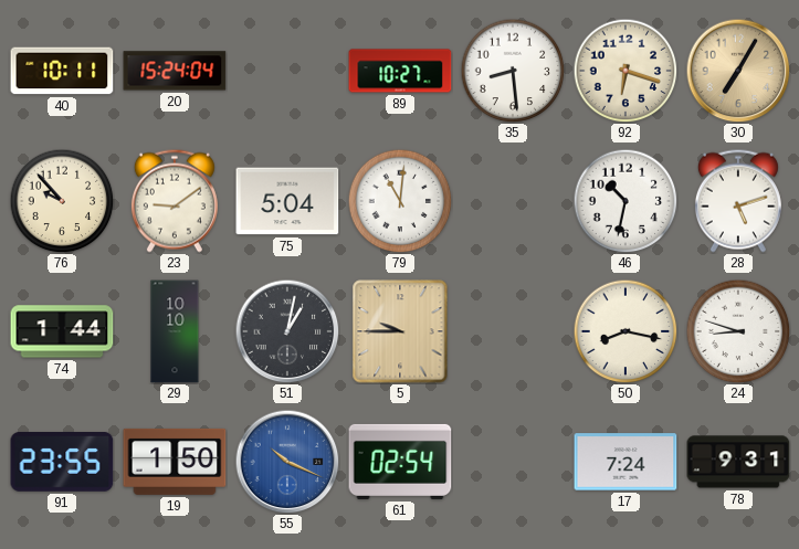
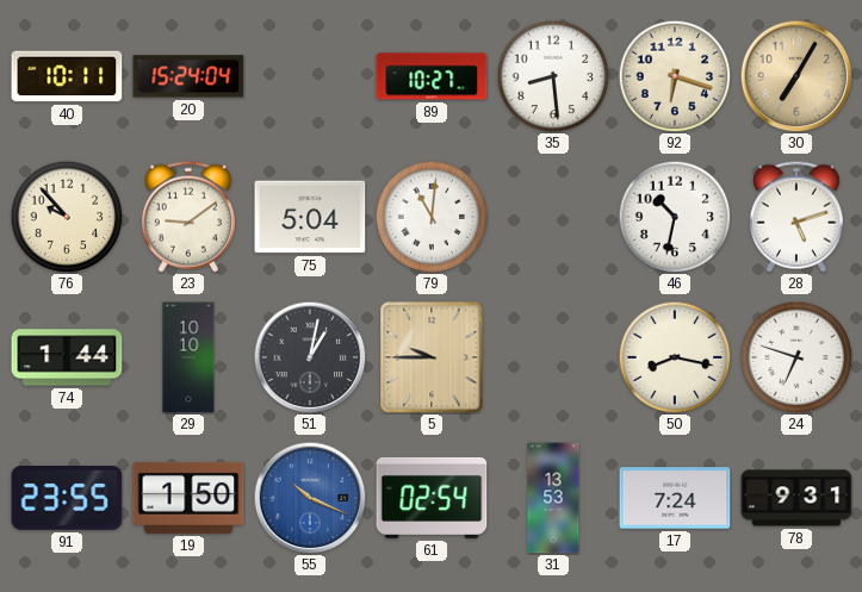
24: 8:48 -> 6:48
31: none -> 13:53
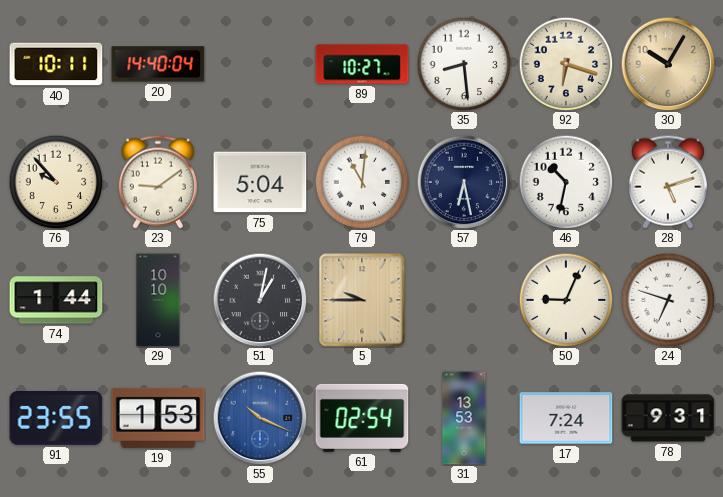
20: 15:24 -> 14:40
30: 7:05 -> 10:05
57: none -> 6:28
50: 8:17 -> 9:04
19: 1:50 -> 1:53
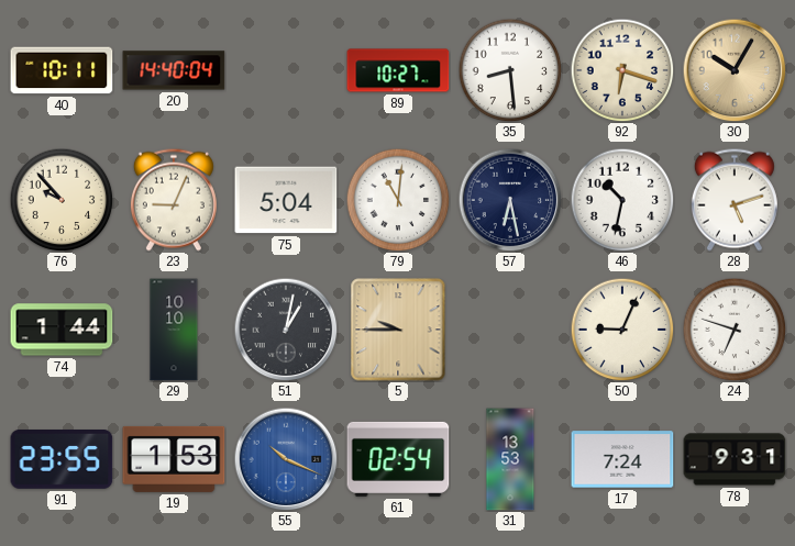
23: 9:09 -> 9:04
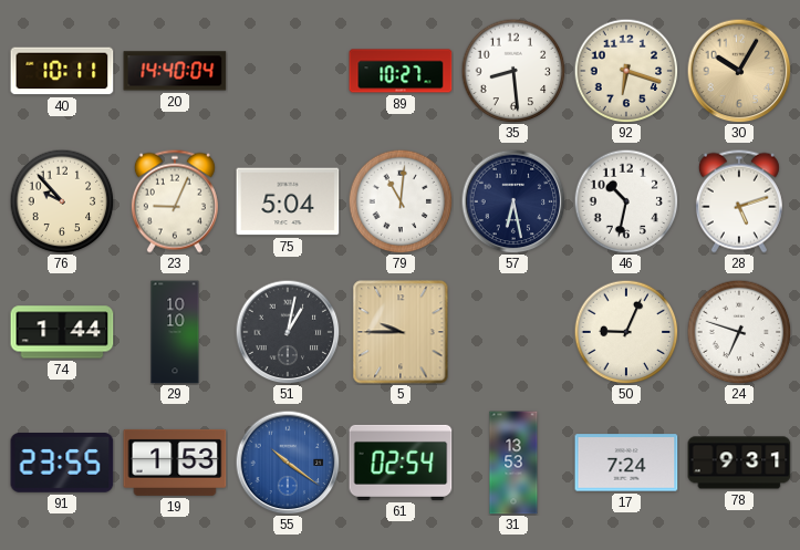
55: 10:19 -> 10:21
